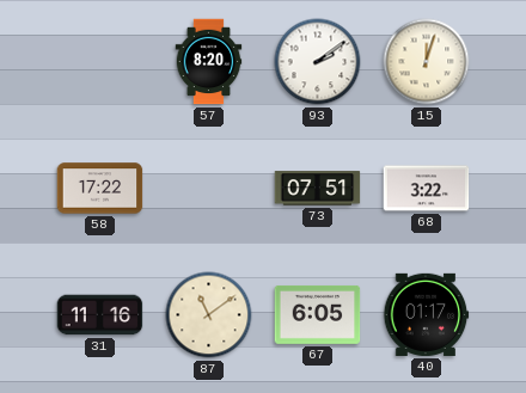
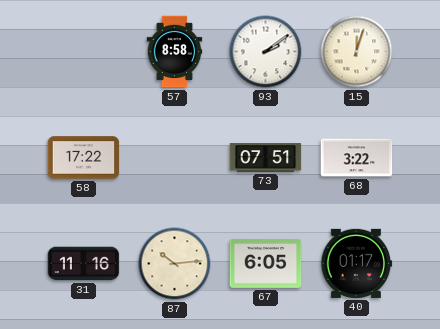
57: 8:20 -> 8:58
87: 11:09 -> 10:14
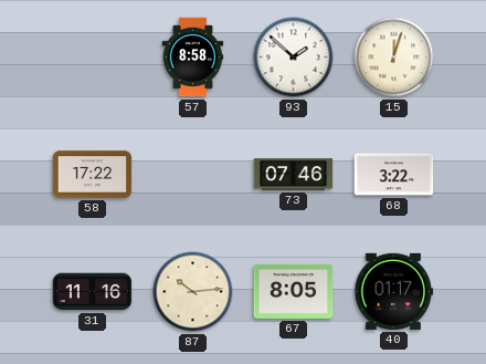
93: 2:09 -> 1:52
73: 07:51 -> 07:46
67: 6:05 -> 8:05
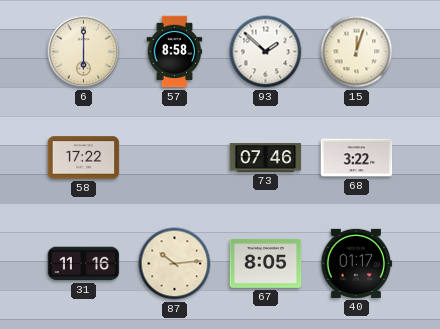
6: none -> 6:00
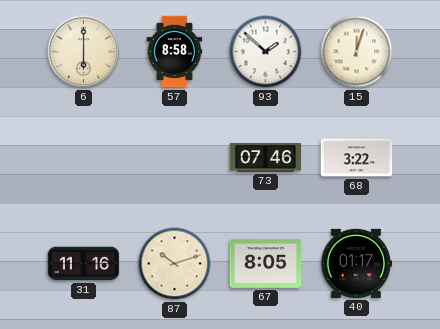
58: 17:22 -> none
87: 10:14 -> 10:12
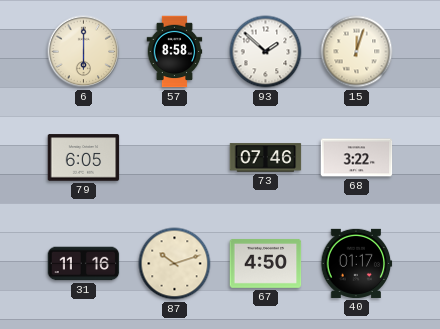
79: none -> 6:05
67: 8:05 -> 4:50
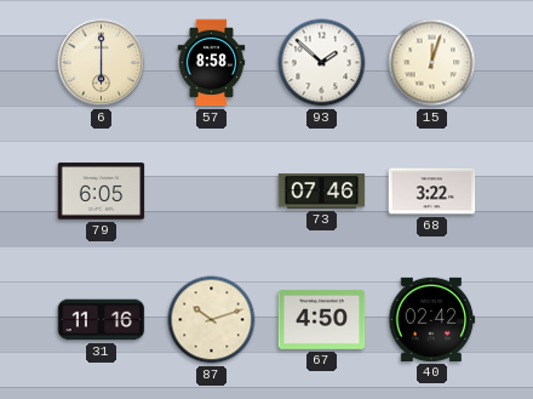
40: 01:17 -> 02:42
